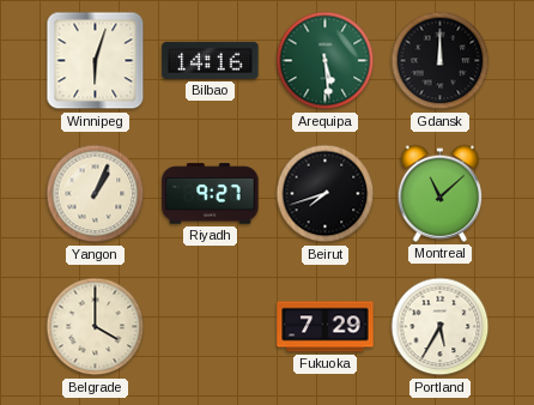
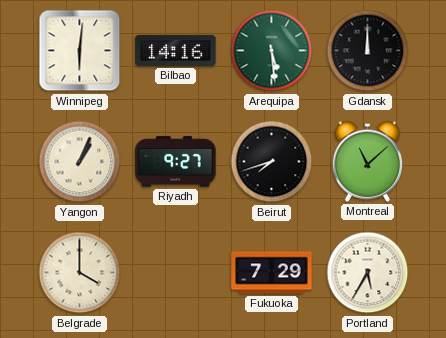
Winnipeg: 6:03 -> 6:01
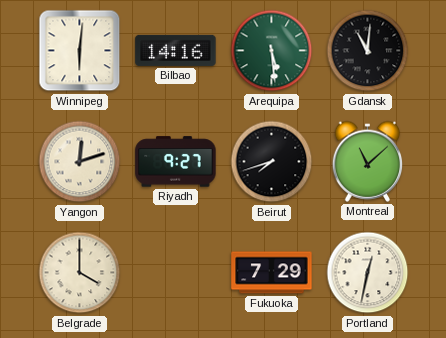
Gdansk: 12:00 -> 11:01
Yangon: 1:04 -> 12:12
Portland: 5:35 -> 12:32
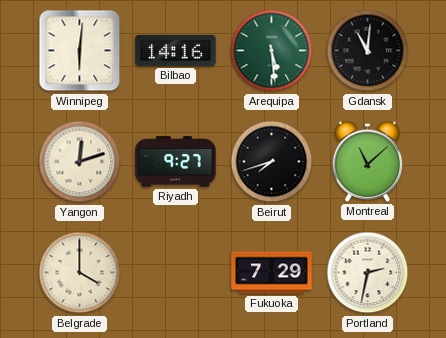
Portland: 12:32 -> 2:32
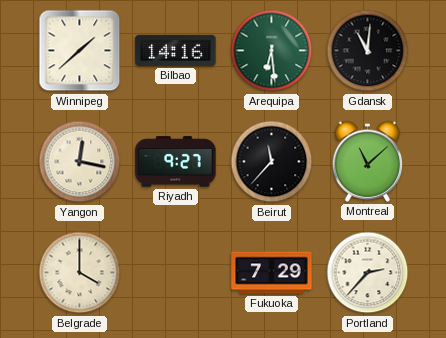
Winnipeg: 6:01 -> 1:38
Arequipa: 5:29 -> 6:29
Yangon: 12:12 -> 12:17
Beirut: 7:42 -> 11:37
Portland: 2:32 -> 2:37
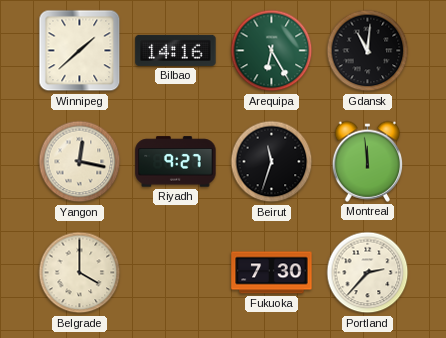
Arequipa: 6:29 -> 6:25
Beirut: 11:37 -> 11:33
Montreal: 11:08 -> 11:59
Fukuoka: 7:29 -> 7:30
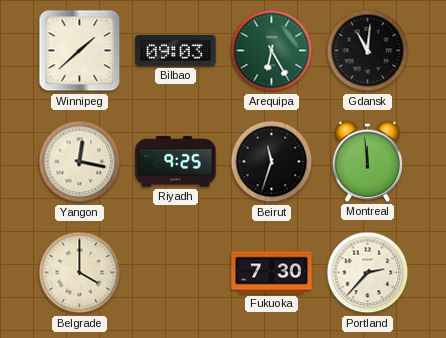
Bilbao: 14:16 -> 09:03
Riyadh: 9:27 -> 9:25
